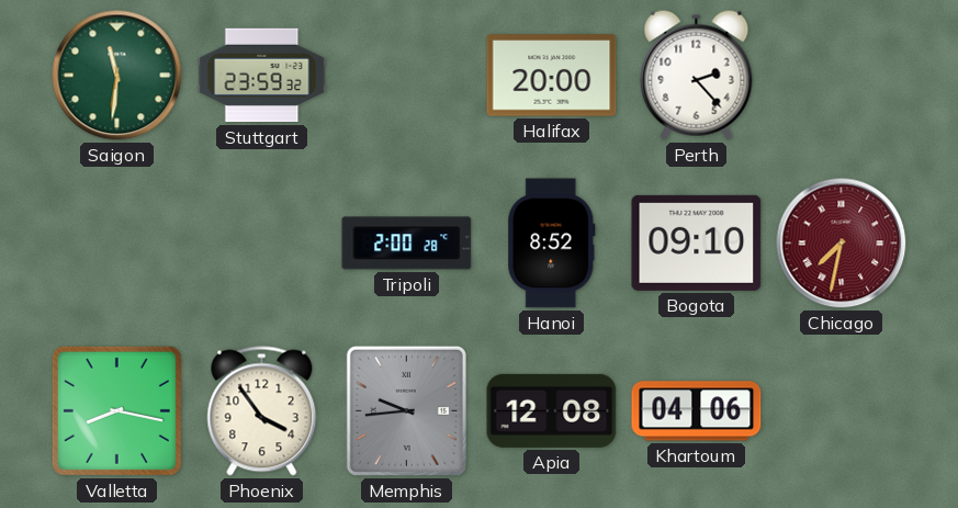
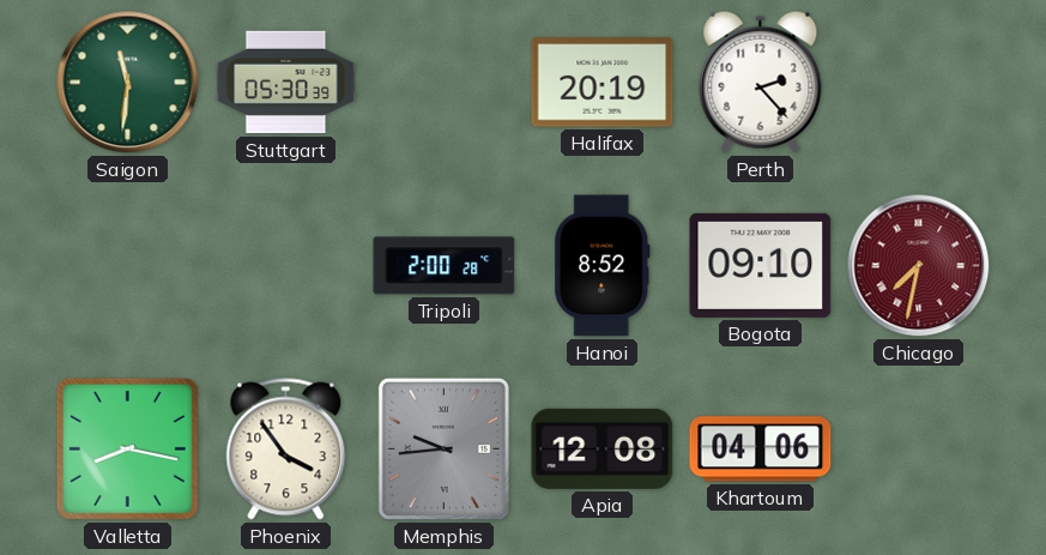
Stuttgart: 23:59 -> 05:30
Halifax: 20:00 -> 20:19
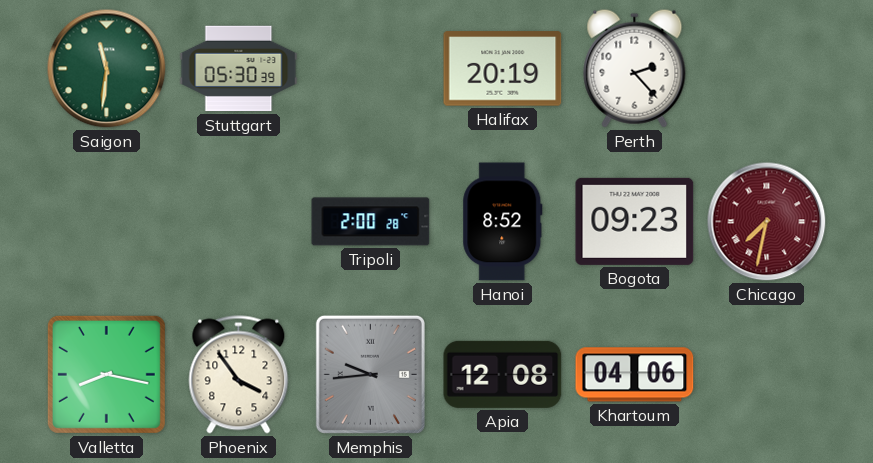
Bogota: 09:10 -> 09:23
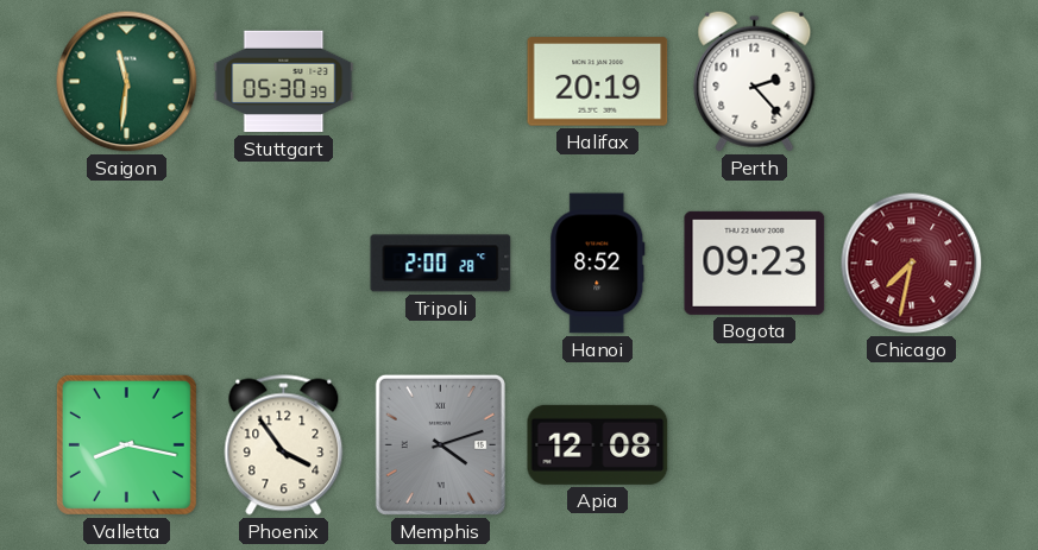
Memphis: 9:44 -> 4:12
Khartoum: 04:06 -> none
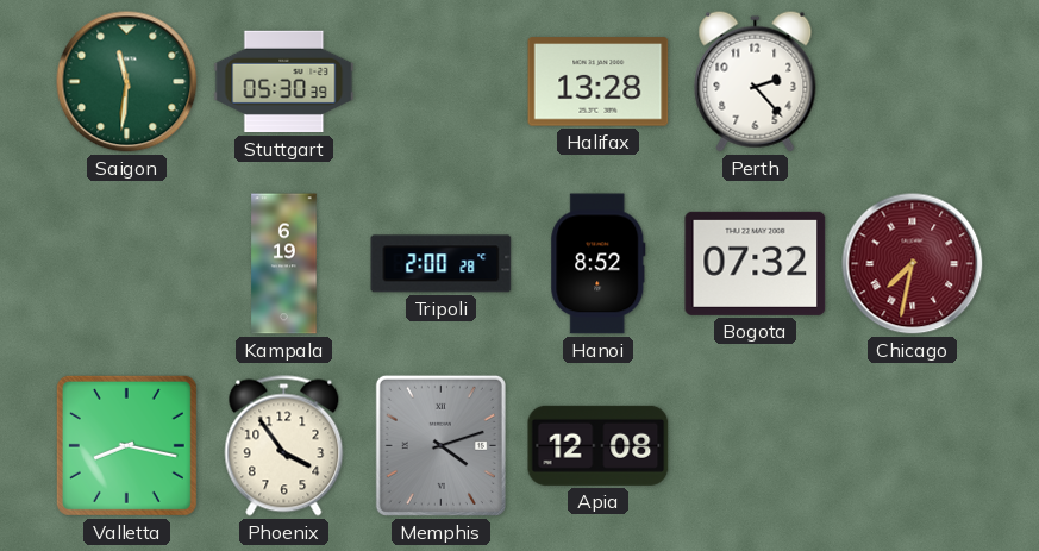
Halifax: 20:19 -> 13:28
Kampala: none -> 6:19
Bogota: 09:23 -> 07:32
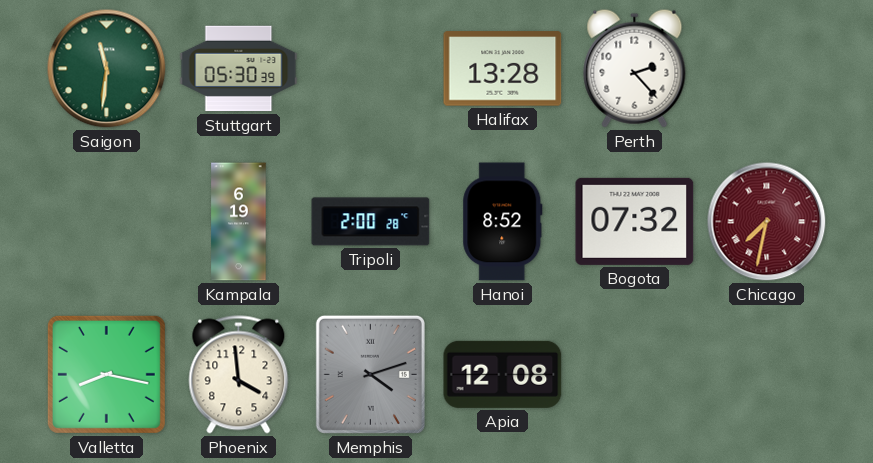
Phoenix: 3:54 -> 3:59
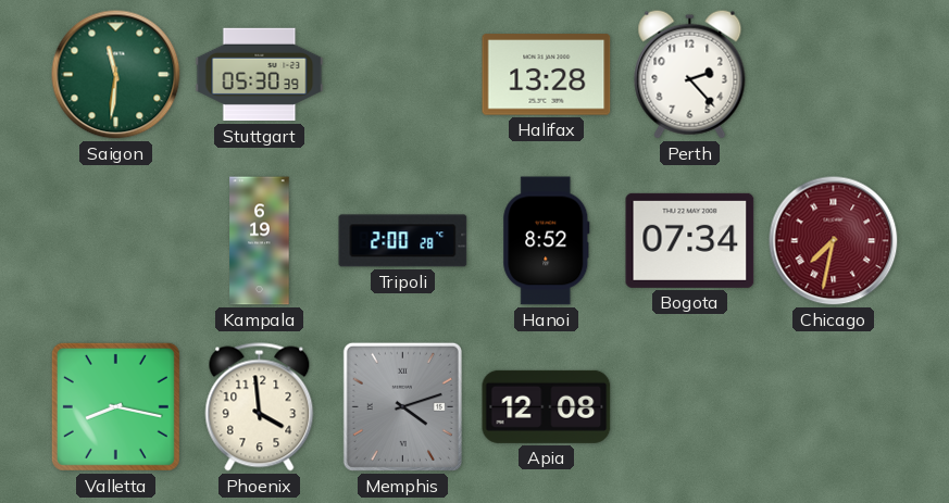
Bogota: 07:32 -> 07:34
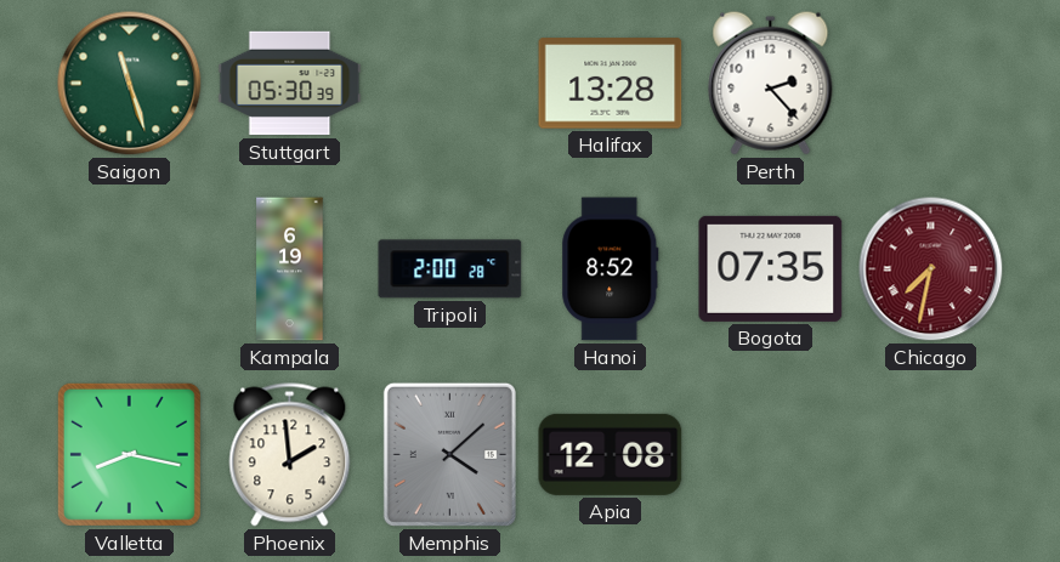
Saigon: 11:31 -> 11:27
Bogota: 07:34 -> 07:35
Phoenix: 3:59 -> 1:59
Memphis: 4:12 -> 4:08
